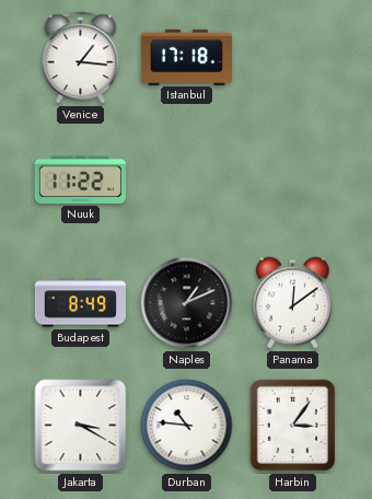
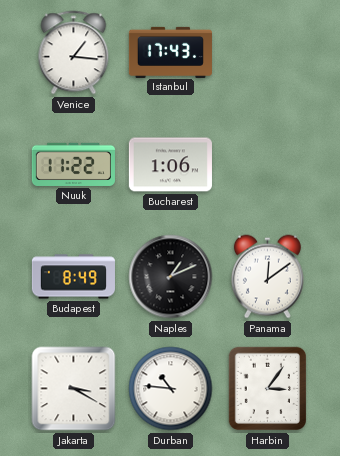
Istanbul: 17:18 -> 17:43
Bucharest: none -> 1:06
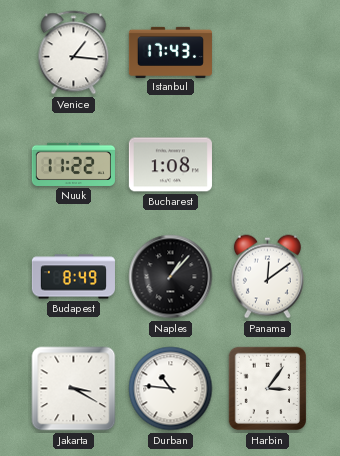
Bucharest: 1:06 -> 1:08
Naples: 1:11 -> 1:07
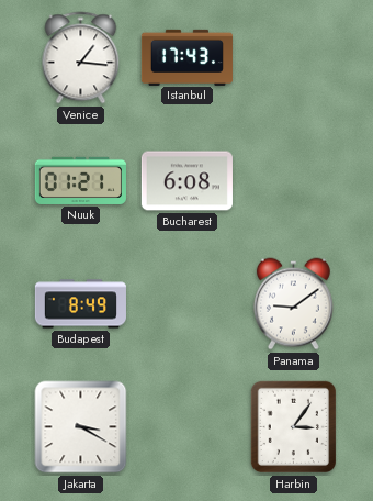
Nuuk: 11:22 -> 01:21
Bucharest: 1:08 -> 6:08
Naples: 1:07 -> none
Panama: 12:09 -> 9:09
Durban: 10:46 -> none
